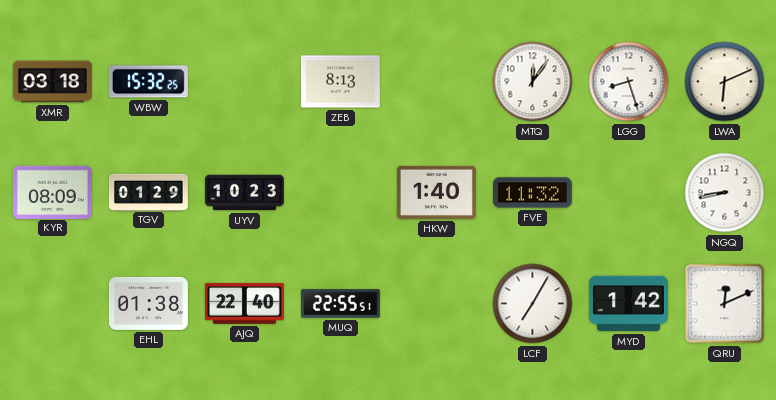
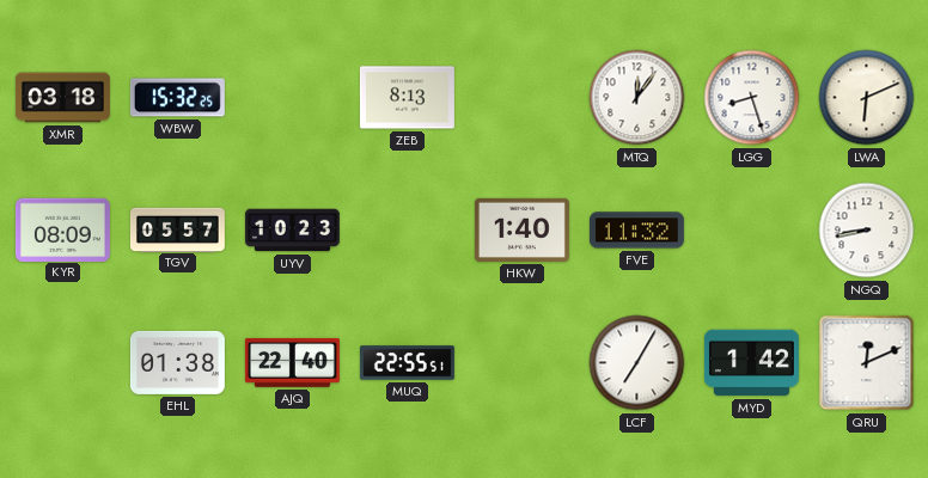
TGV: 01:29 -> 05:57
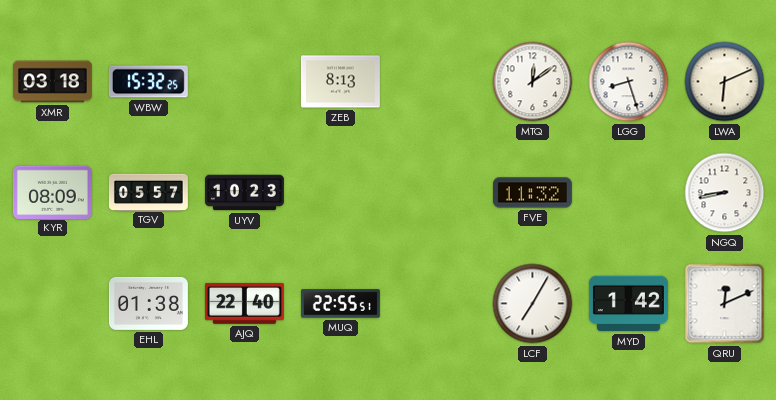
MTQ: 12:06 -> 12:09
HKW: 1:40 -> none
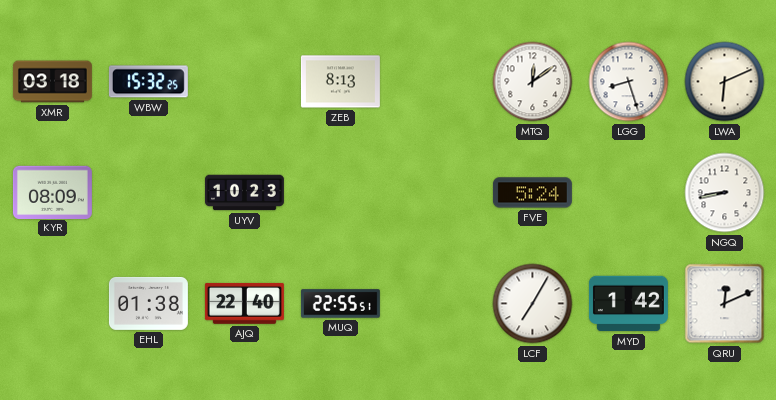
TGV: 05:57 -> none
FVE: 11:32 -> 5:24
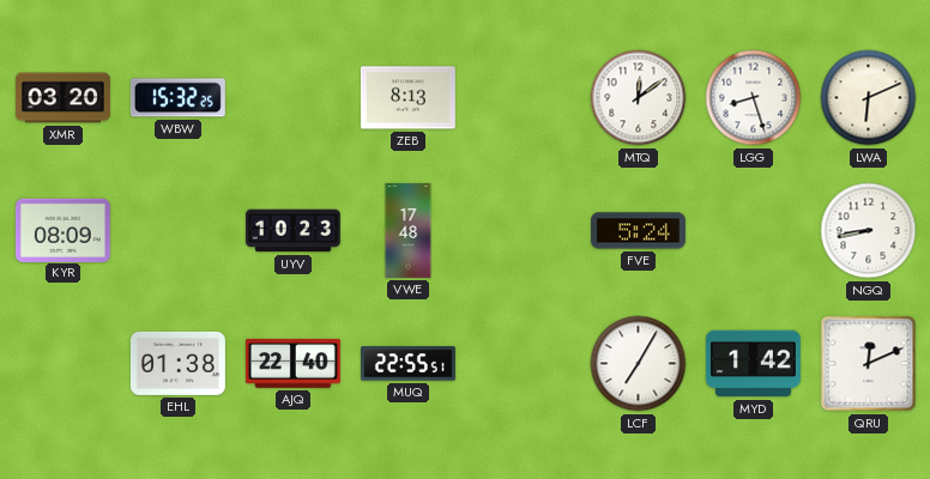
XMR: 03:18 -> 03:20
VWE: none -> 17:48
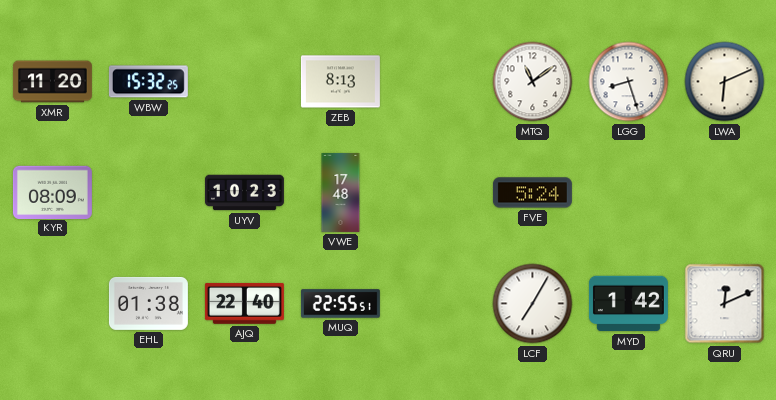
XMR: 03:20 -> 11:20
MTQ: 12:09 -> 11:09
NGQ: 8:43 -> none
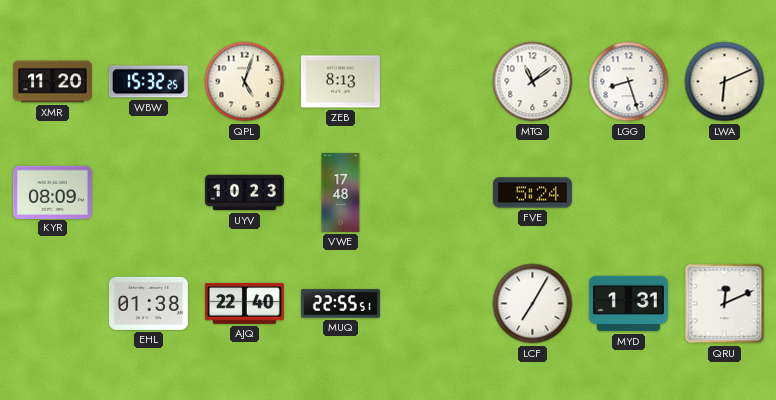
QPL: none -> 5:03
MYD: 1:42 -> 1:31
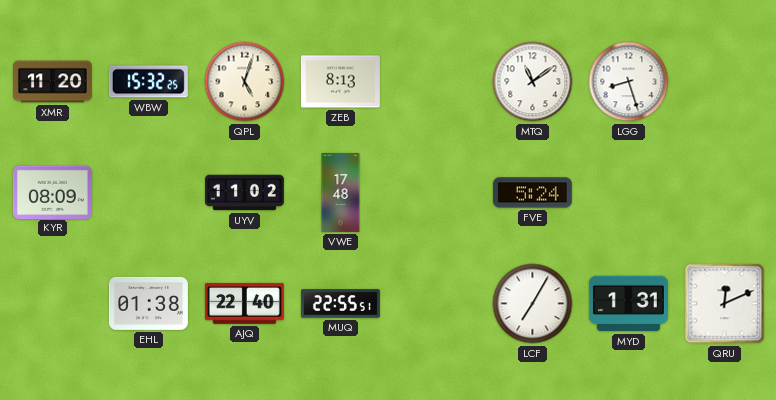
LWA: 6:11 -> none
UYV: 10:23 -> 11:02
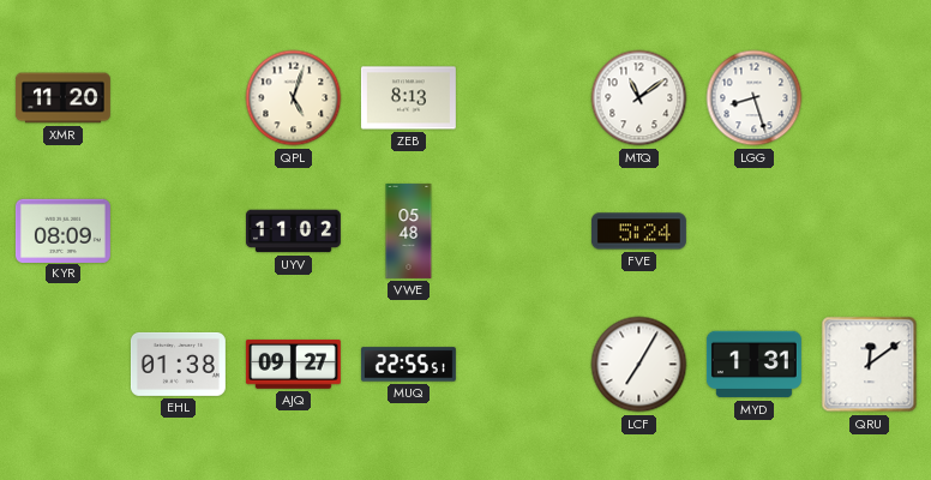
WBW: 15:32 -> none
VWE: 17:48 -> 05:48
AJQ: 22:40 -> 09:27
QRU: 12:11 -> 12:09
